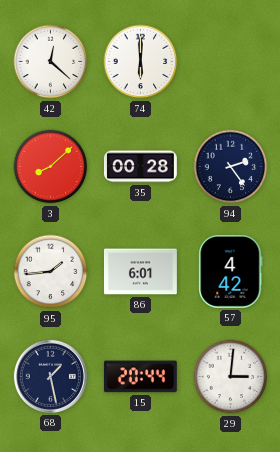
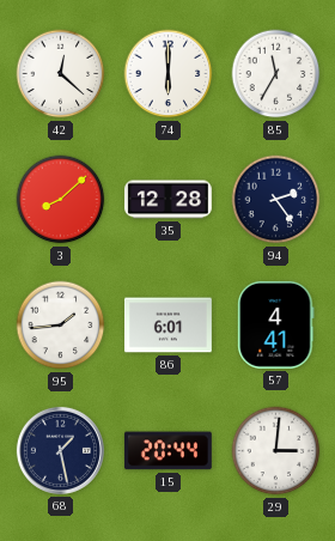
85: none -> 11:35
35: 00:28 -> 12:28
57: 4:42 -> 4:41
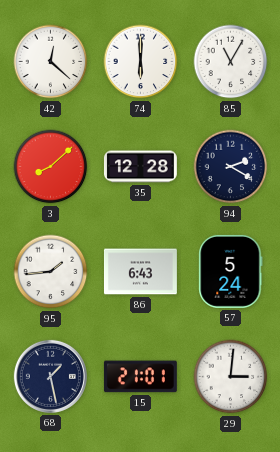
85: 11:35 -> 11:05
94: 2:24 -> 2:20
86: 6:01 -> 6:43
57: 4:41 -> 5:24
15: 20:44 -> 21:01
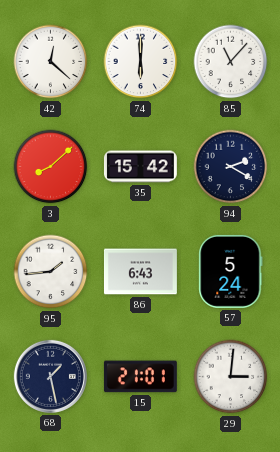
85: 11:05 -> 11:07
35: 12:28 -> 15:42
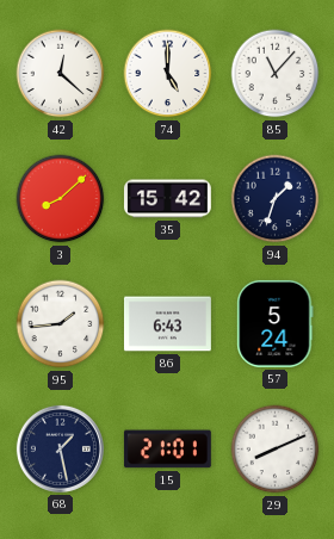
74: 6:00 -> 5:00
94: 2:20 -> 1:33
29: 3:01 -> 8:11
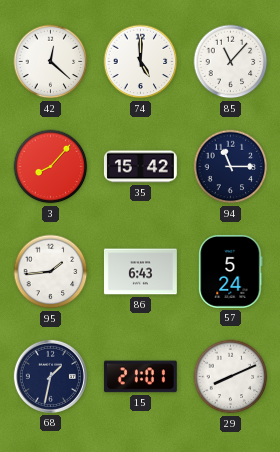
3: 8:08 -> 8:07
94: 1:33 -> 11:15
68: 1:28 -> 1:32
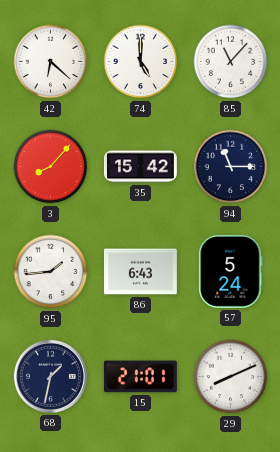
42: 12:22 -> 6:22
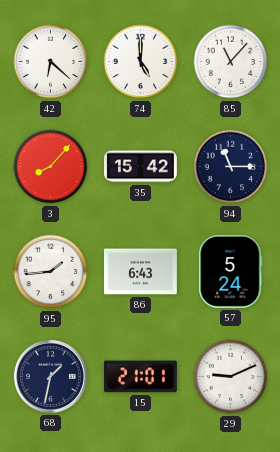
29: 8:11 -> 9:11
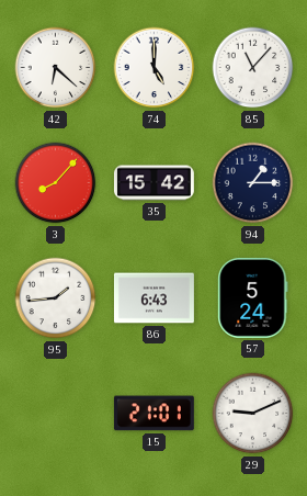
94: 11:15 -> 1:15
68: 1:32 -> none
